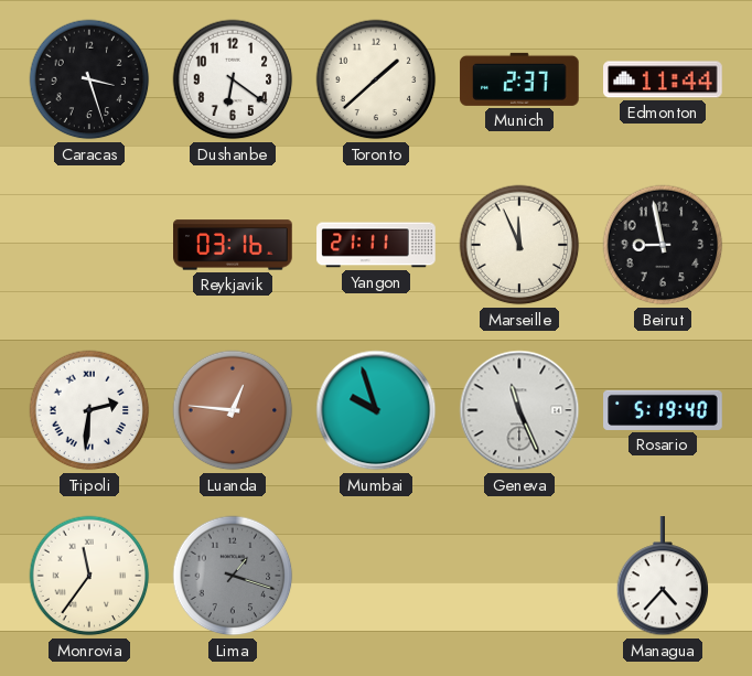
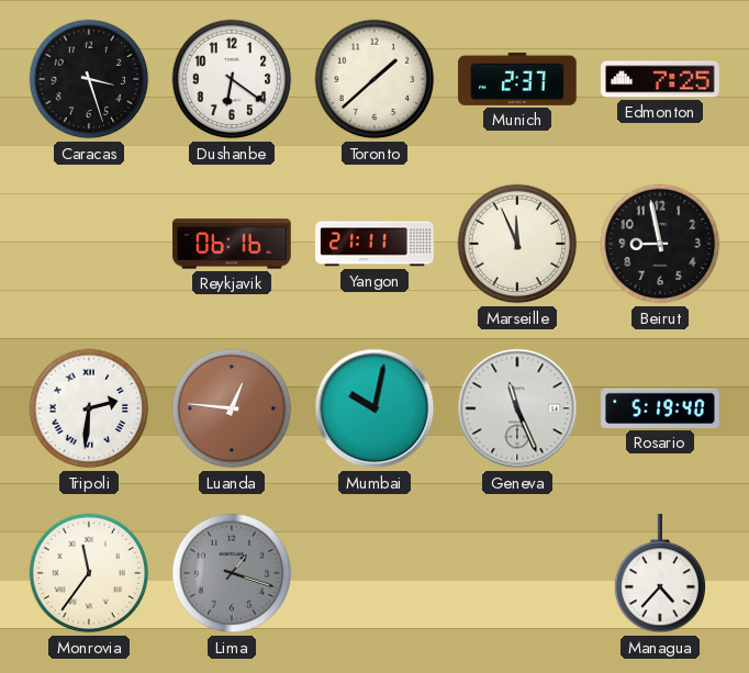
Edmonton: 11:44 -> 7:25
Reykjavik: 03:16 -> 06:16
Mumbai: 9:57 -> 10:02
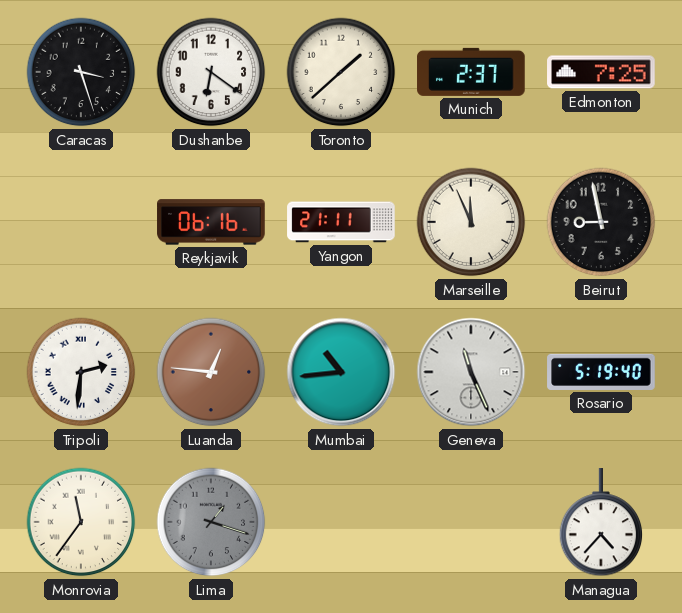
Mumbai: 10:02 -> 10:44
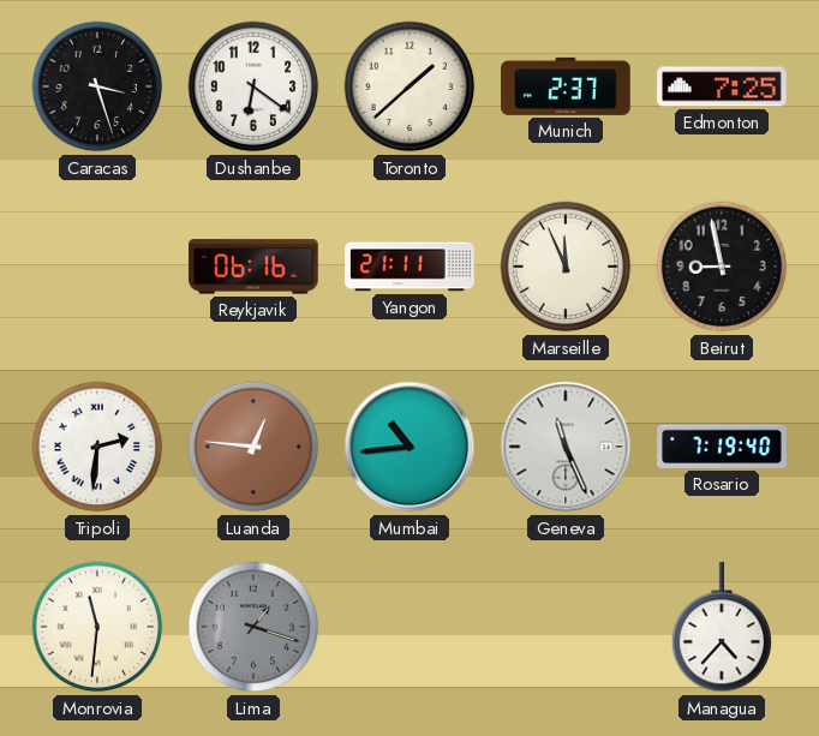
Rosario: 5:19 -> 7:19
Monrovia: 11:36 -> 11:31
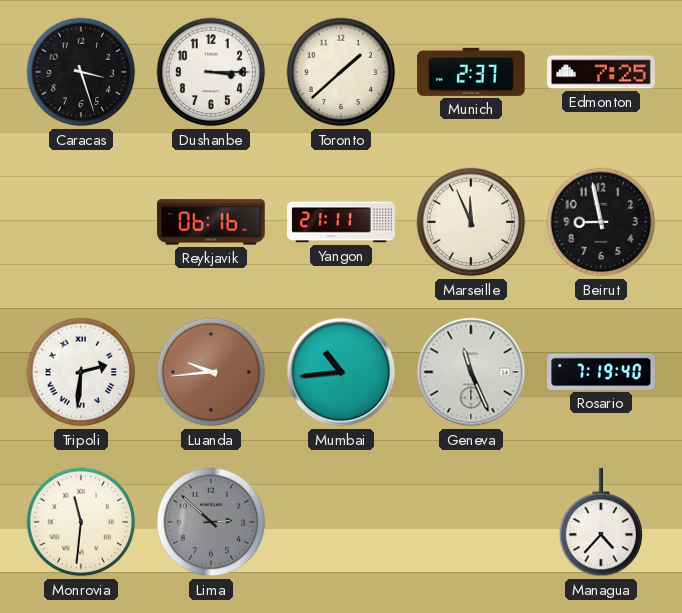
Dushanbe: 6:21 -> 3:15
Luanda: 12:46 -> 9:44
Lima: 1:18 -> 2:52
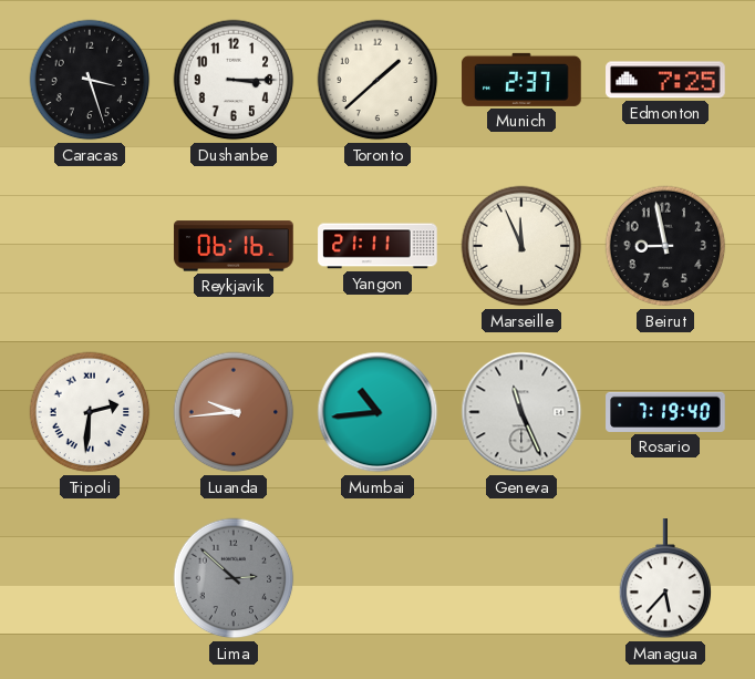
Monrovia: 11:31 -> none
Managua: 4:37 -> 5:37
